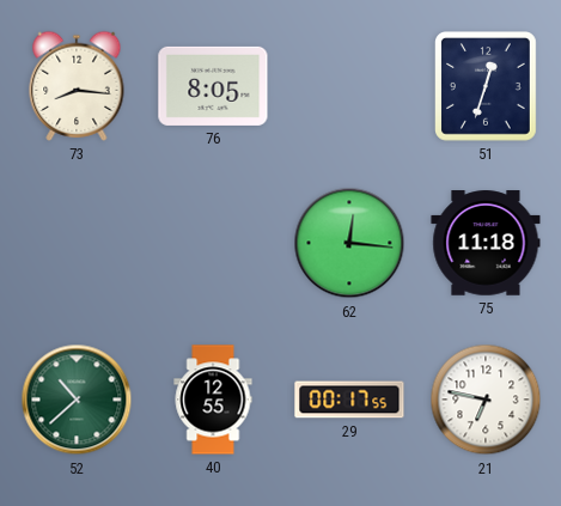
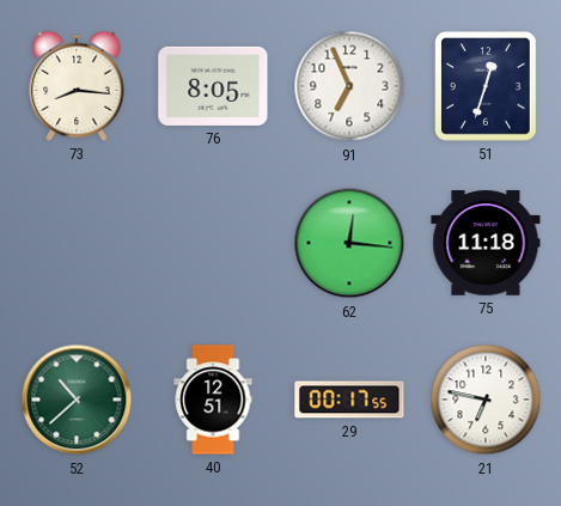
91: none -> 6:56
40: 12:55 -> 12:51
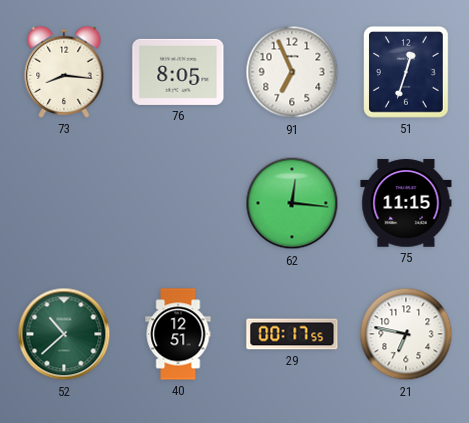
75: 11:18 -> 11:15
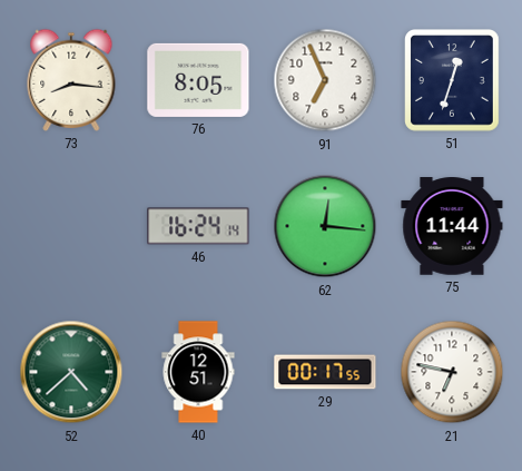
46: none -> 16:24
75: 11:15 -> 11:44
52: 10:38 -> 4:38
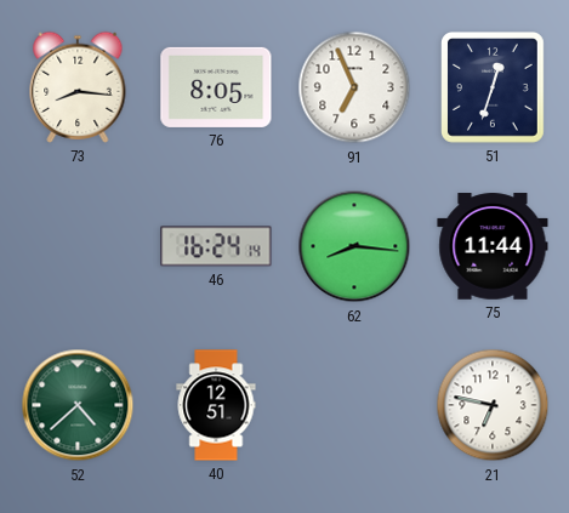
62: 12:16 -> 8:16
29: 00:17 -> none
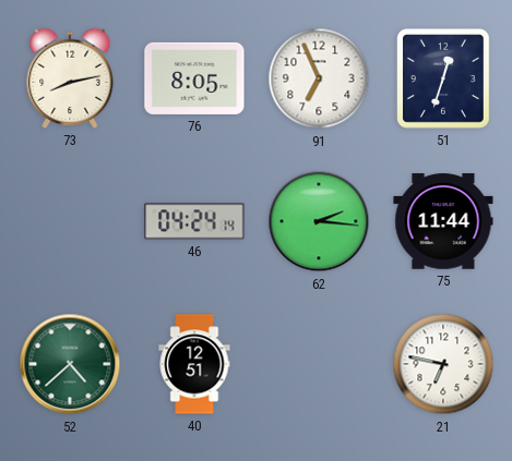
73: 8:16 -> 8:13
46: 16:24 -> 04:24
62: 8:16 -> 2:16
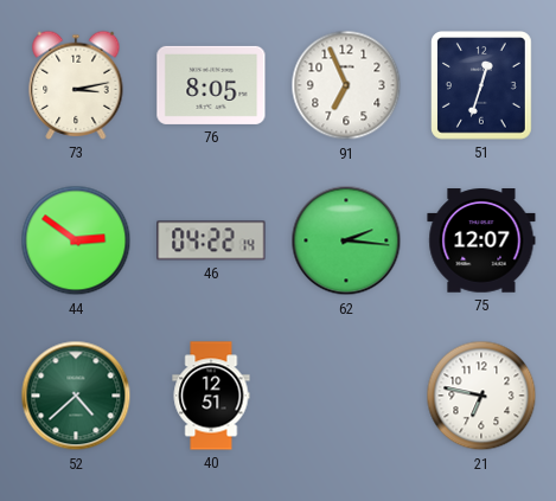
73: 8:13 -> 3:13
44: none -> 2:51
46: 04:24 -> 04:22
75: 11:44 -> 12:07
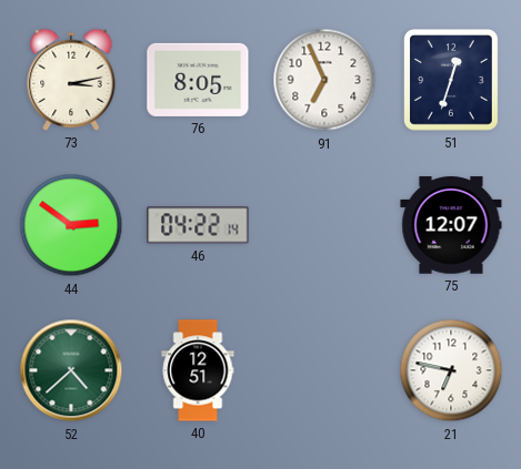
62: 2:16 -> none
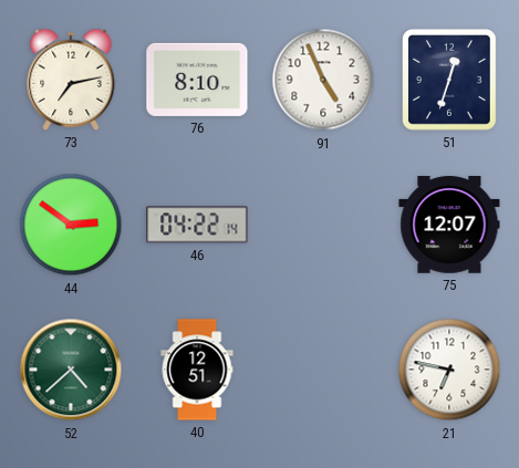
73: 3:13 -> 7:13
76: 8:05 -> 8:10
91: 6:56 -> 4:56
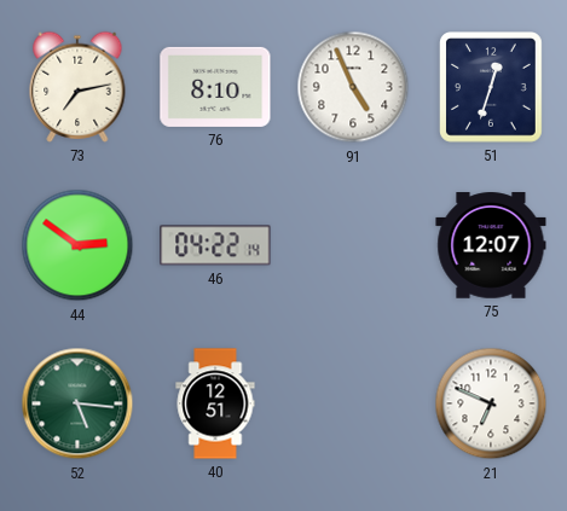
52: 4:38 -> 5:16
21: 6:47 -> 6:49
